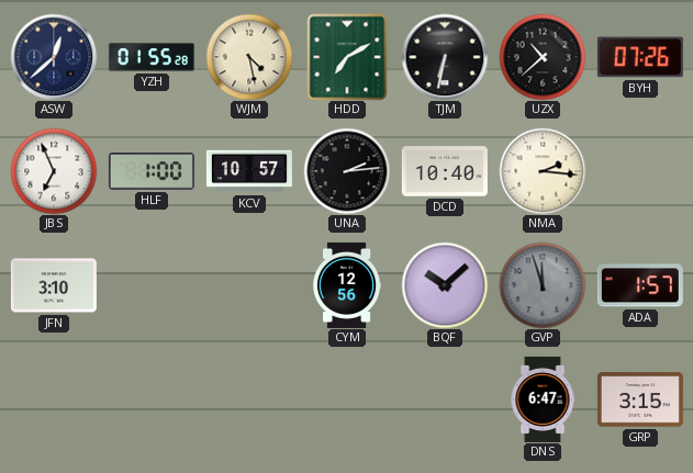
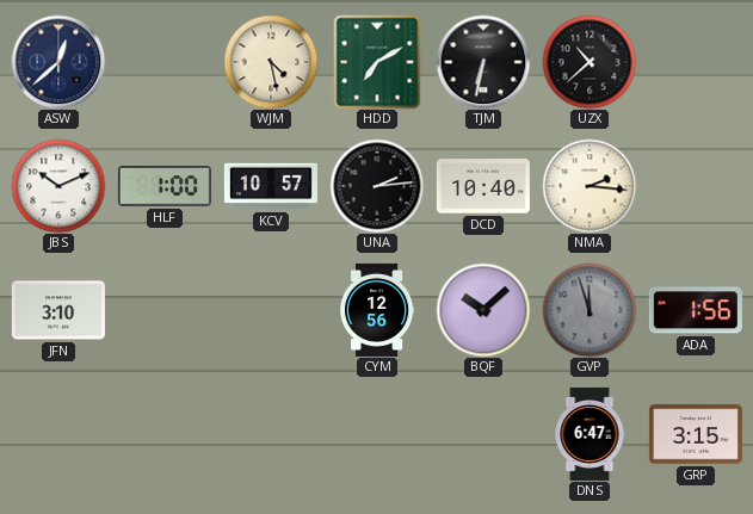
YZH: 01:55 -> none
BYH: 07:26 -> none
JBS: 6:56 -> 10:11
ADA: 1:57 -> 1:56
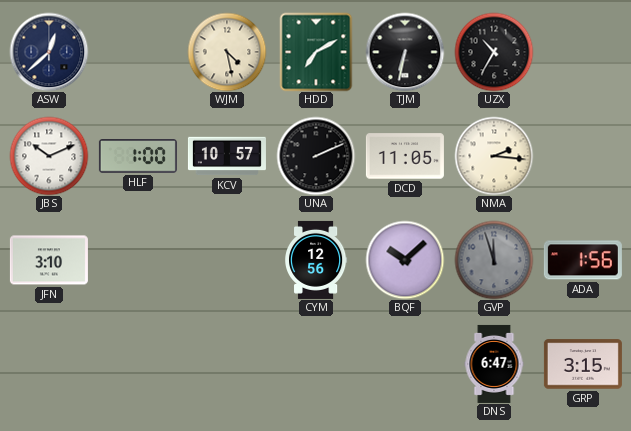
UZX: 10:38 -> 10:35
UNA: 2:14 -> 2:11
DCD: 10:40 -> 11:05
